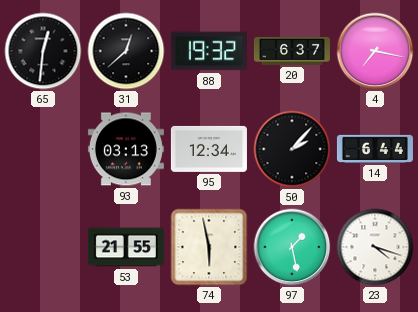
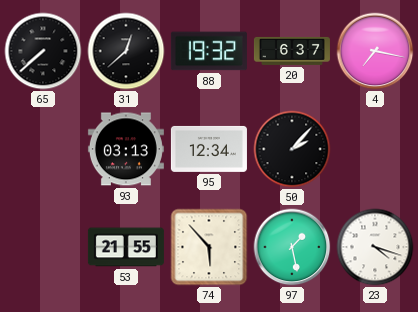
65: 12:31 -> 7:38
14: 6:44 -> none
74: 5:58 -> 5:53
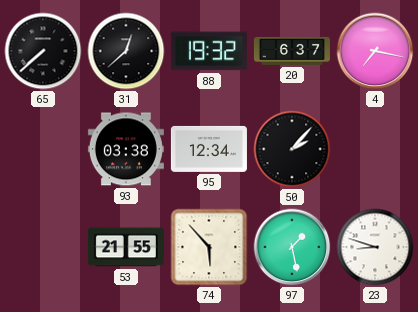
93: 03:13 -> 03:38
23: 4:18 -> 8:48
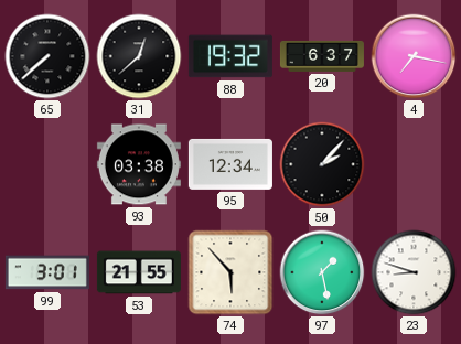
99: none -> 3:01
